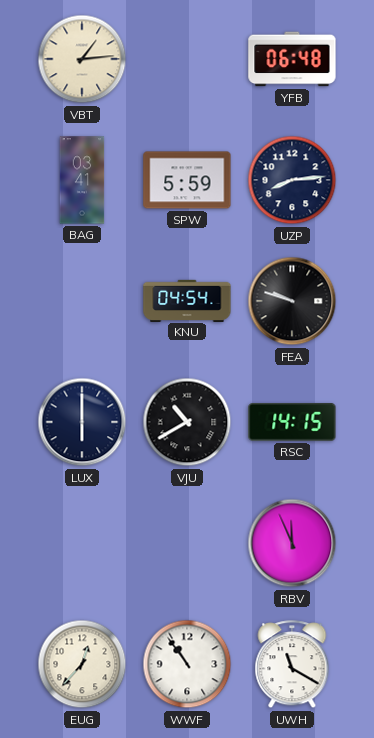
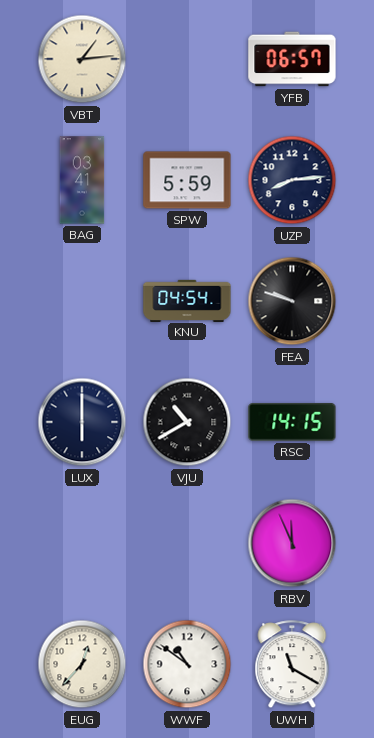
YFB: 06:48 -> 06:57
WWF: 10:54 -> 10:51
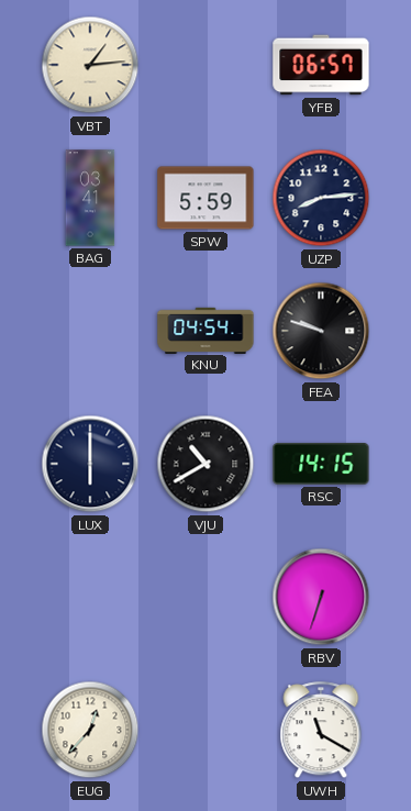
RBV: 11:56 -> 6:33
WWF: 10:51 -> none
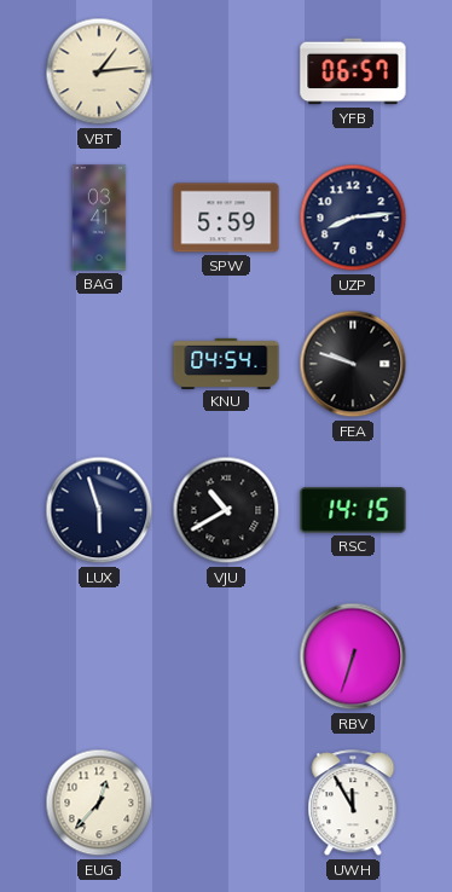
LUX: 6:00 -> 5:57
UWH: 11:20 -> 11:55
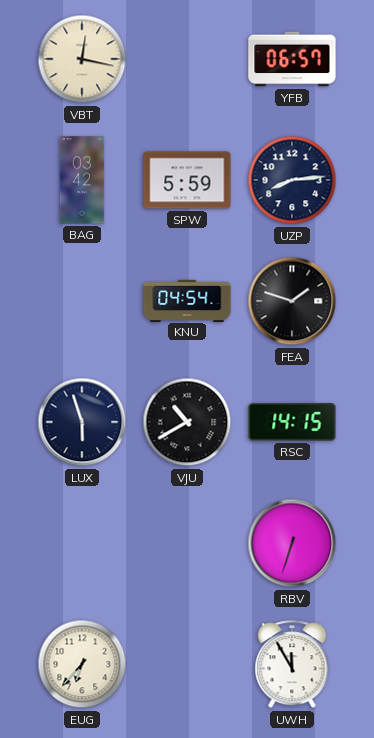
VBT: 1:14 -> 12:17
BAG: 03:41 -> 03:42
FEA: 9:48 -> 1:48
EUG: 12:37 -> 6:37
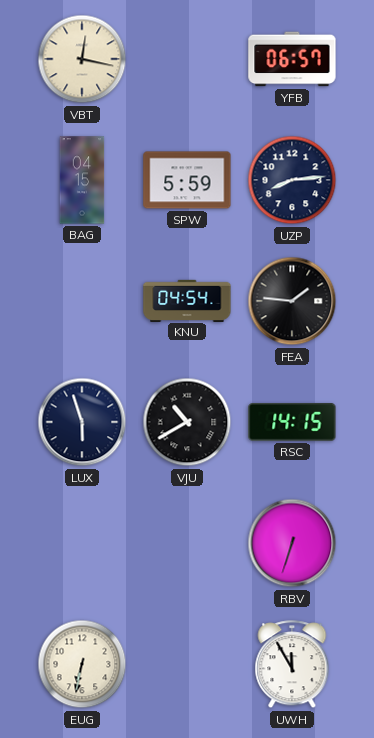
BAG: 03:42 -> 04:15
FEA: 1:48 -> 1:46
EUG: 6:37 -> 6:32
